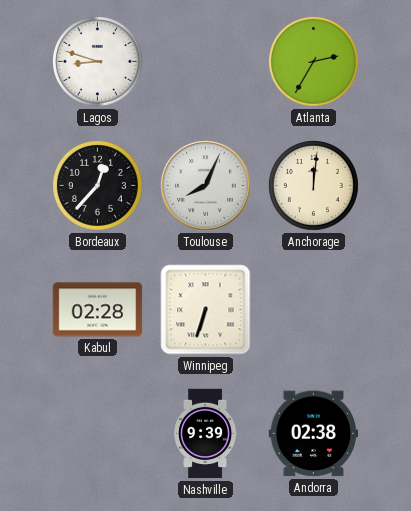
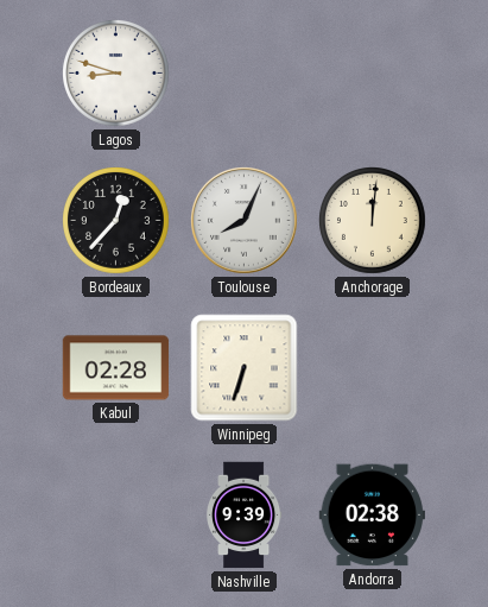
Atlanta: 2:35 -> none
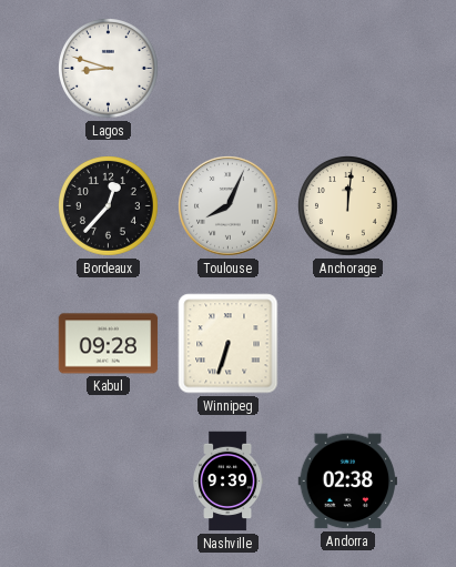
Kabul: 02:28 -> 09:28
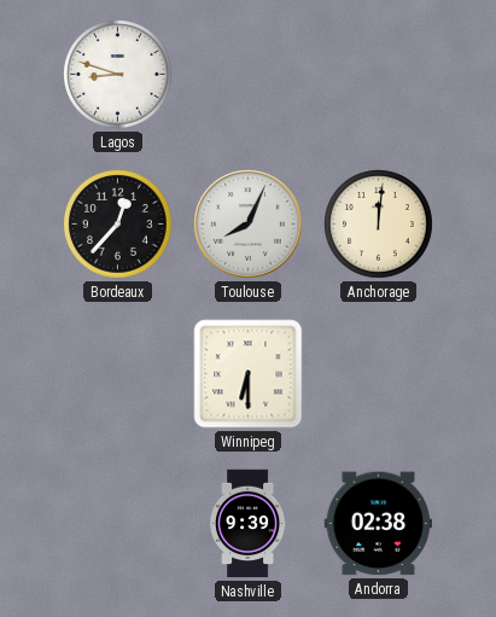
Kabul: 09:28 -> none
Winnipeg: 6:33 -> 6:30
